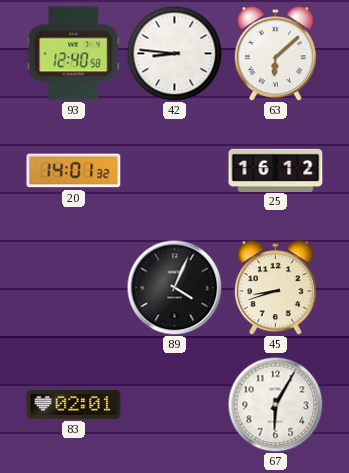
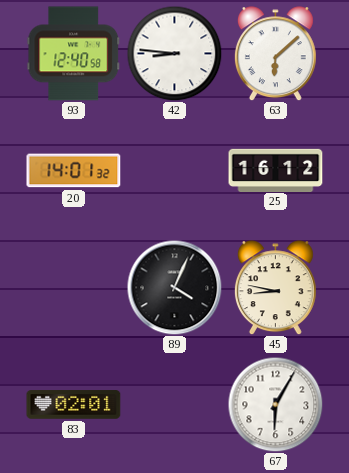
45: 8:42 -> 8:47
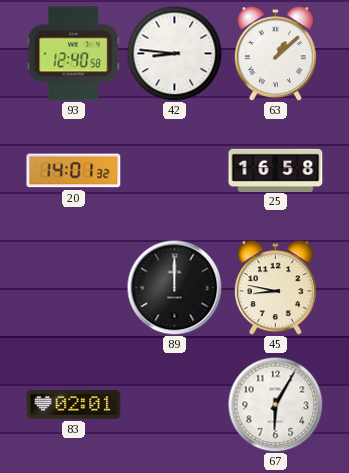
63: 6:08 -> 1:08
25: 16:12 -> 16:58
89: 4:04 -> 12:00
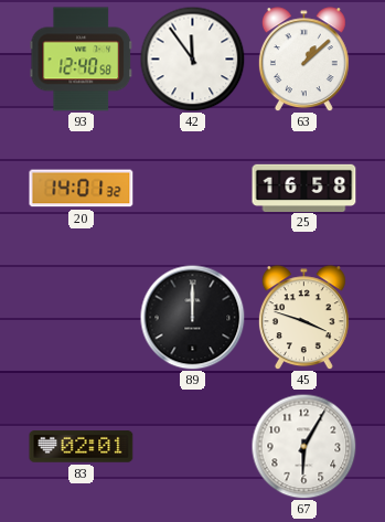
42: 8:46 -> 11:54
45: 8:47 -> 3:48
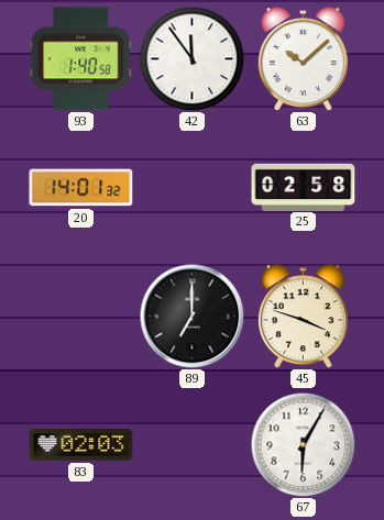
93: 12:40 -> 1:40
63: 1:08 -> 10:08
25: 16:58 -> 02:58
89: 12:00 -> 7:00
83: 02:01 -> 02:03
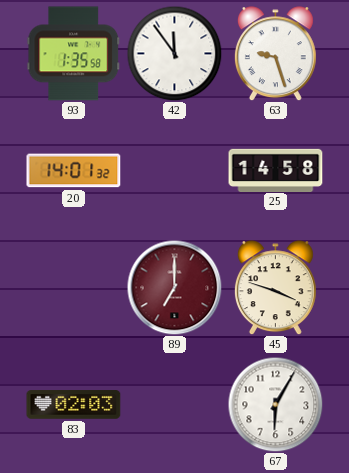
93: 1:40 -> 1:35
63: 10:08 -> 9:27
25: 02:58 -> 14:58
89 dial: black -> burgundy
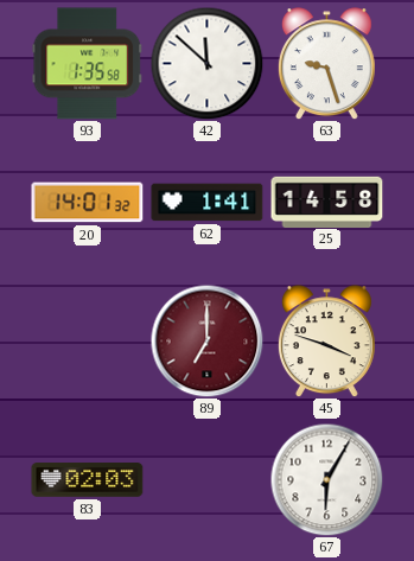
42: 11:54 -> 11:52
62: none -> 1:41
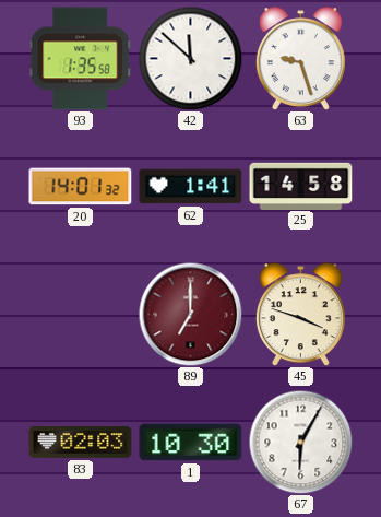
1: none -> 10:30
